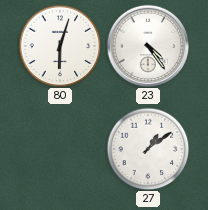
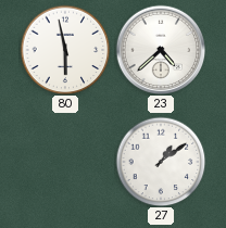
80: 6:03 -> 5:58
23: 4:24 -> 4:38
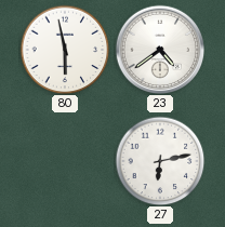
23: 4:38 -> 4:39
27: 1:09 -> 6:13
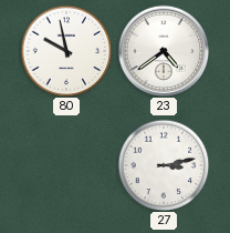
80: 5:58 -> 9:58
27: 6:13 -> 3:13
